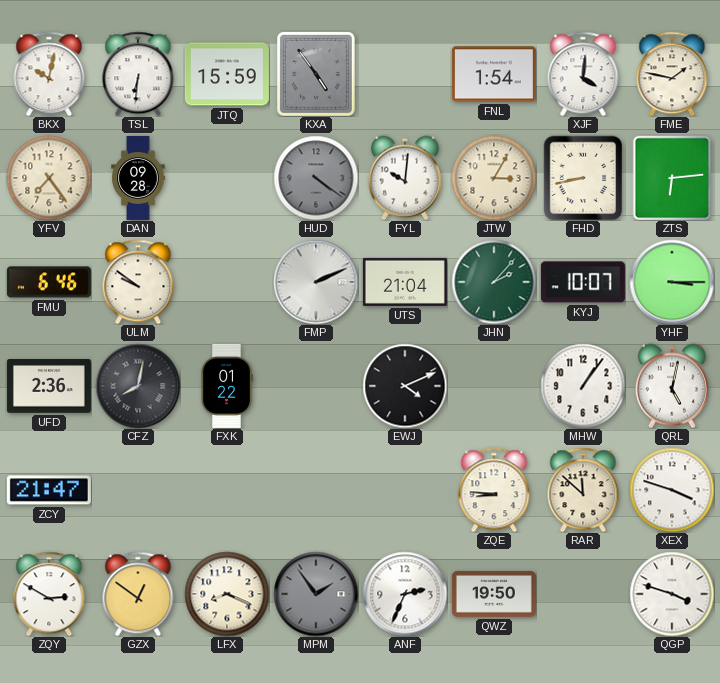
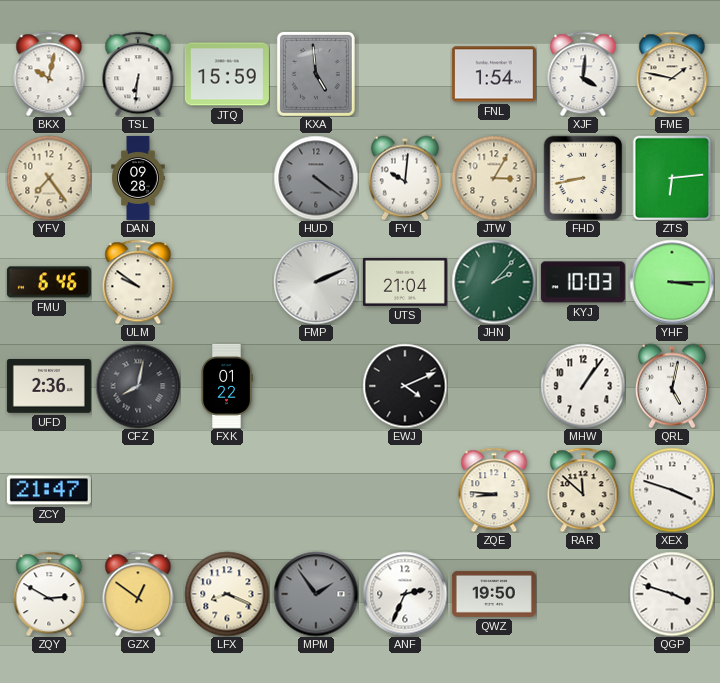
KXA: 4:54 -> 4:59
KYJ: 10:07 -> 10:03
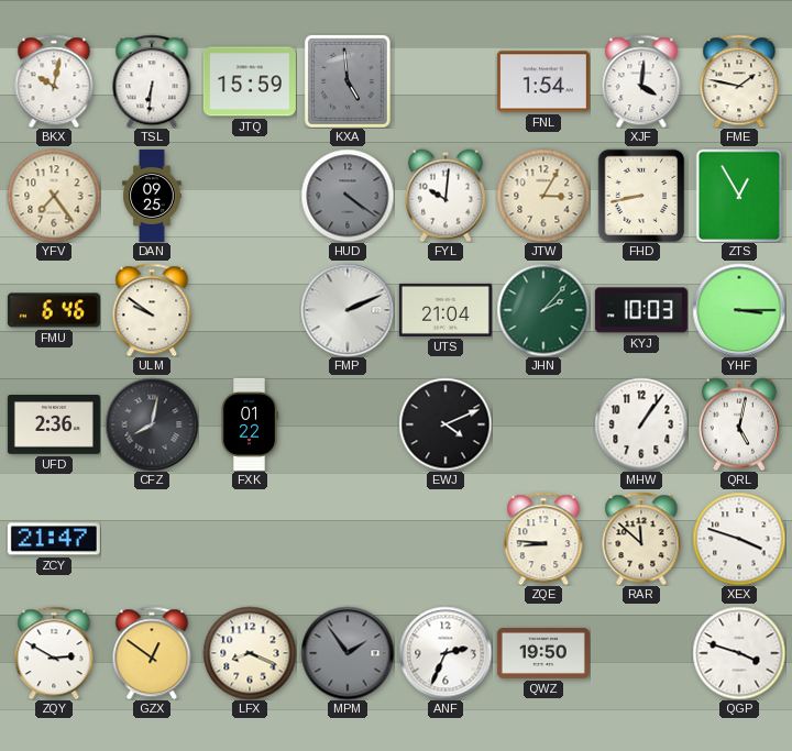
DAN: 09:28 -> 09:25
ZTS: 6:14 -> 12:55
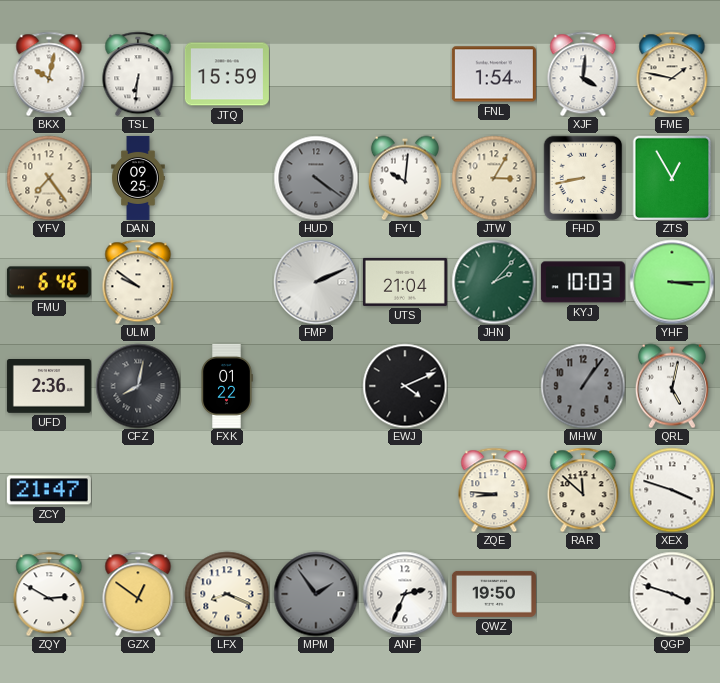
KXA: 4:59 -> none
MHW dial: white -> grey
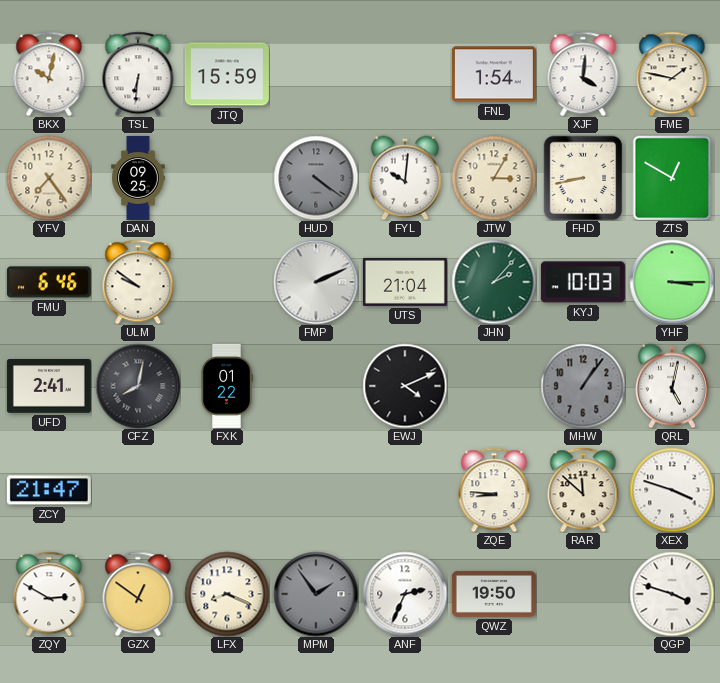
ZTS: 12:55 -> 12:50
UFD: 2:36 -> 2:41
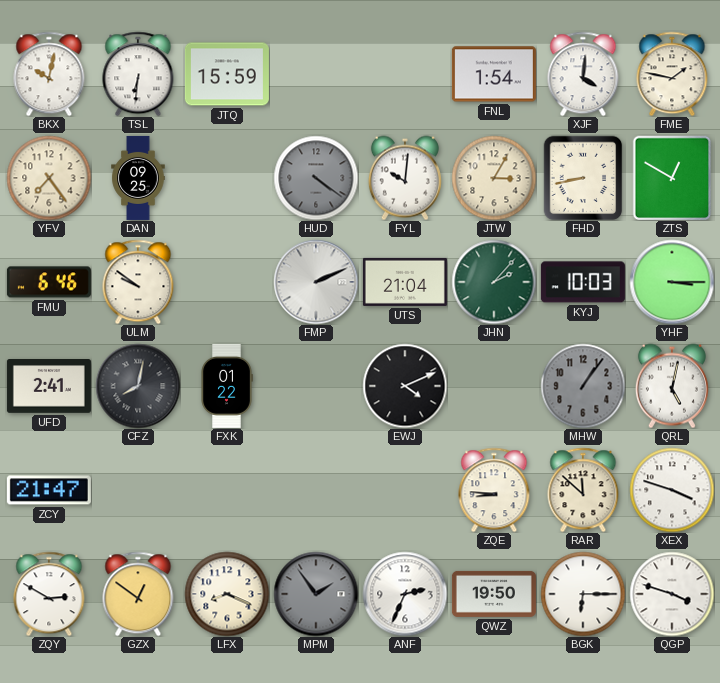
BGK: none -> 6:15
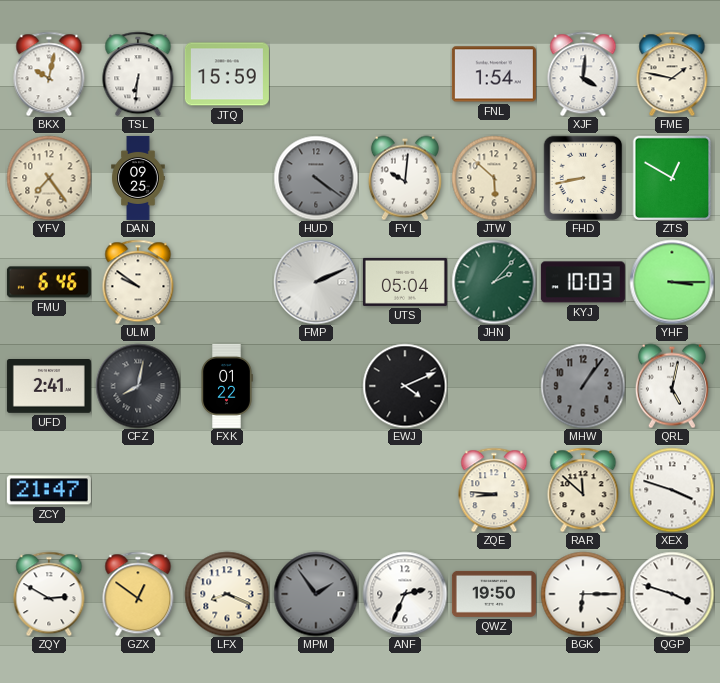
JTW: 3:05 -> 5:52
UTS: 21:04 -> 05:04
